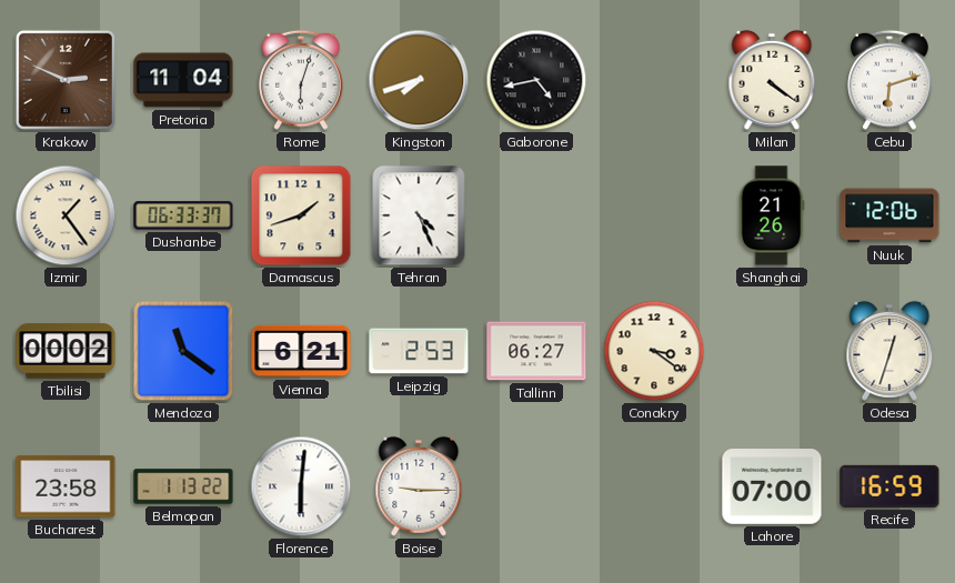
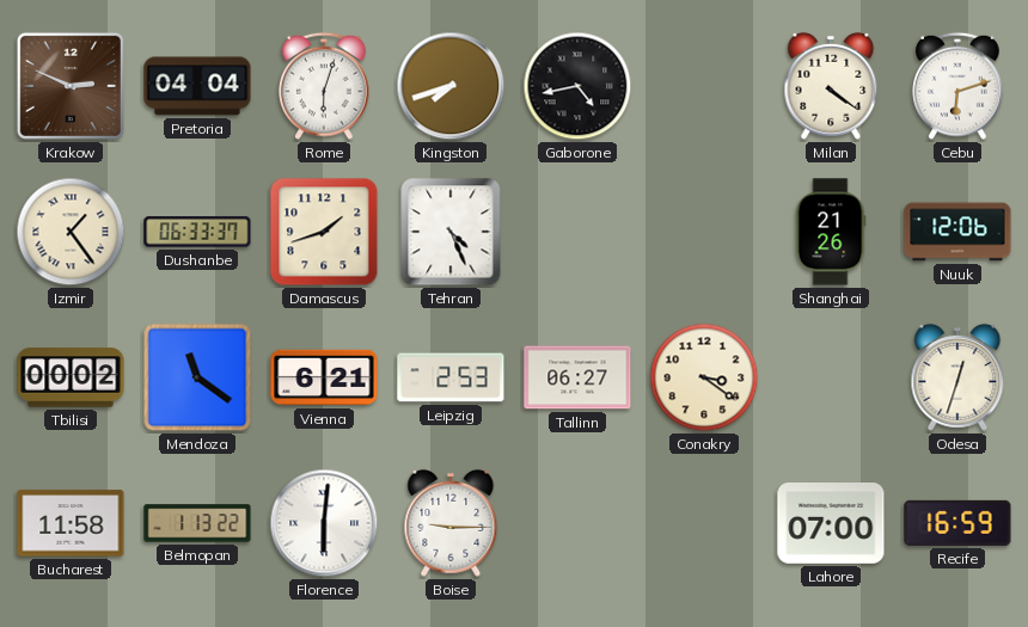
Pretoria: 11:04 -> 04:04
Bucharest: 23:58 -> 11:58
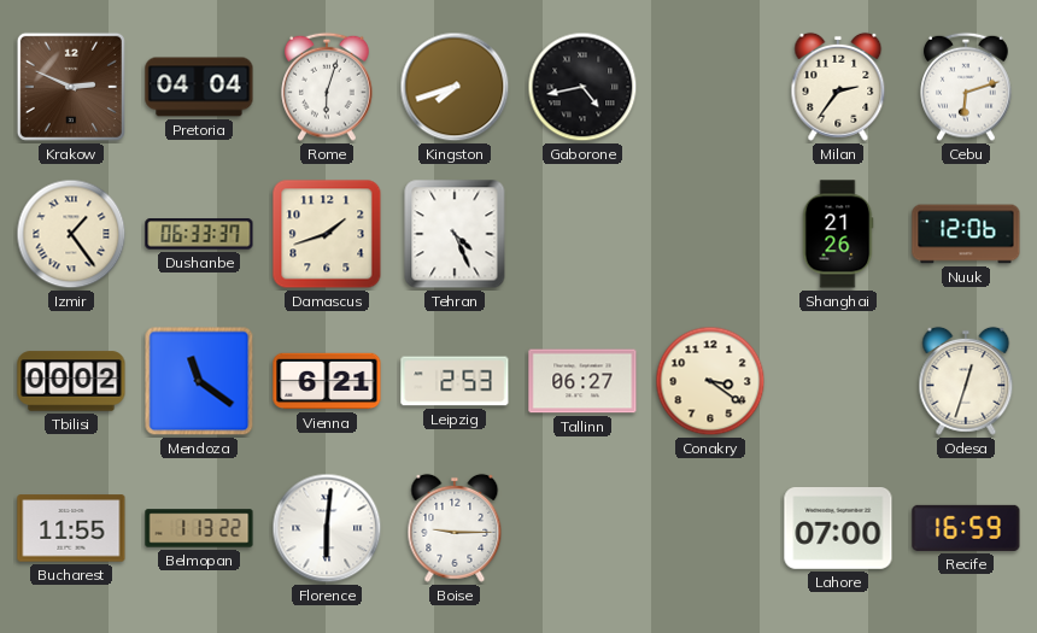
Milan: 4:21 -> 2:36
Bucharest: 11:58 -> 11:55
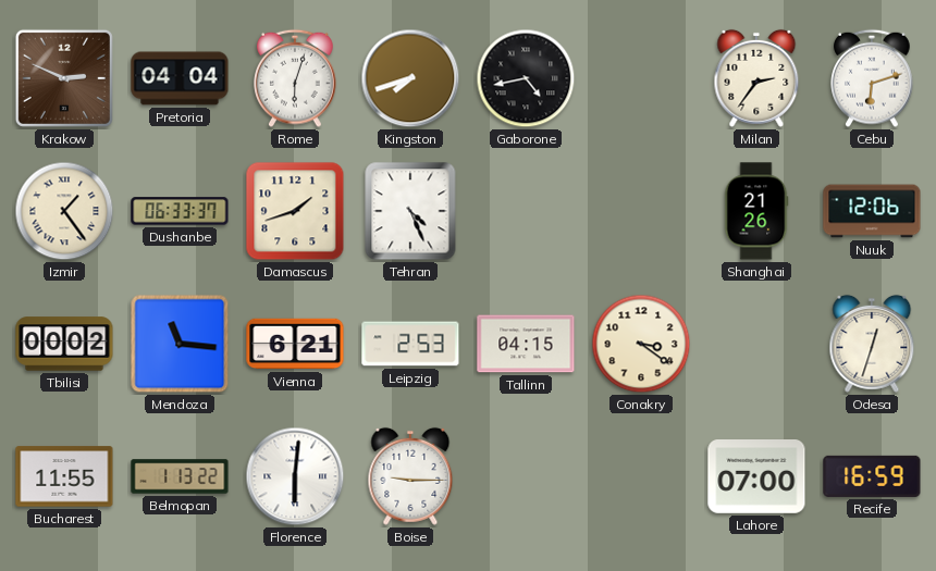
Mendoza: 11:21 -> 11:16
Tallinn: 06:27 -> 04:15
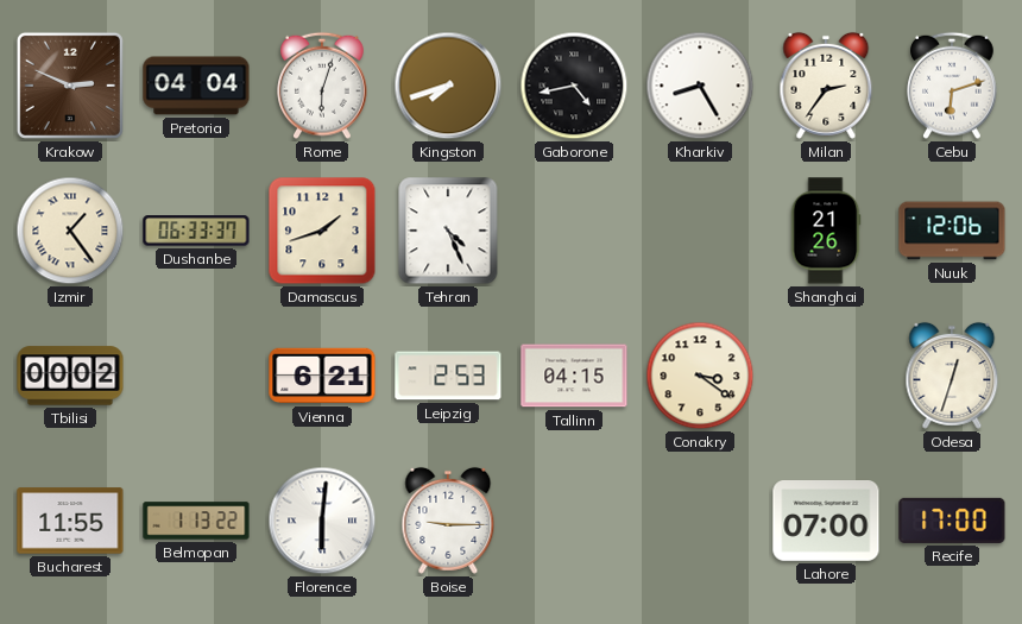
Kharkiv: none -> 8:25
Mendoza: 11:16 -> none
Recife: 16:59 -> 17:00
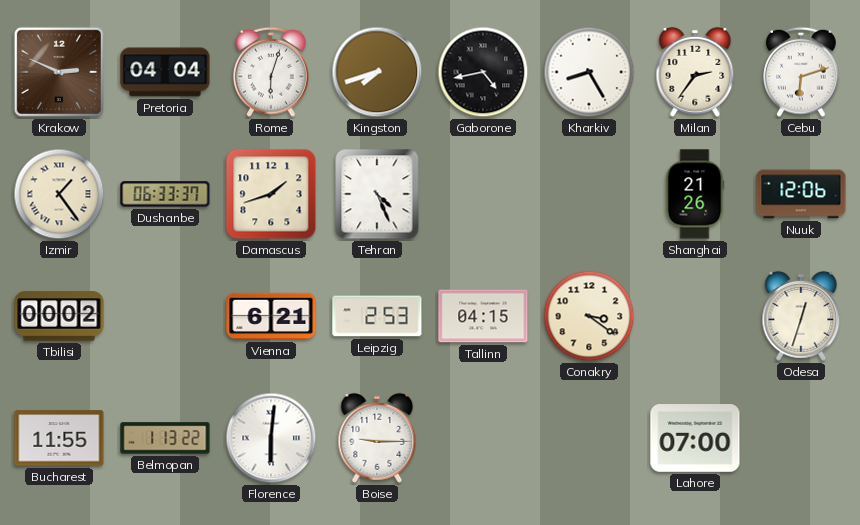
Recife: 17:00 -> none
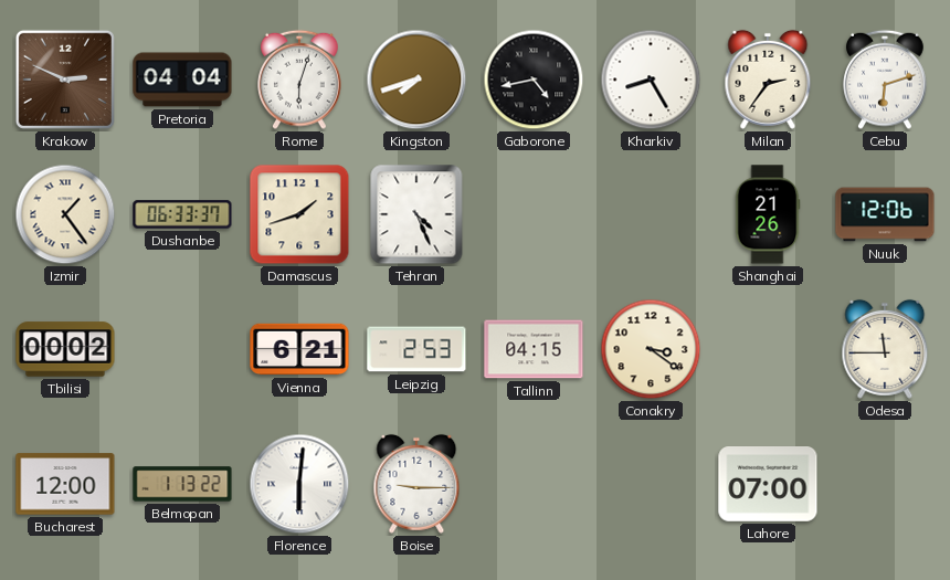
Odesa: 12:33 -> 11:45
Bucharest: 11:55 -> 12:00
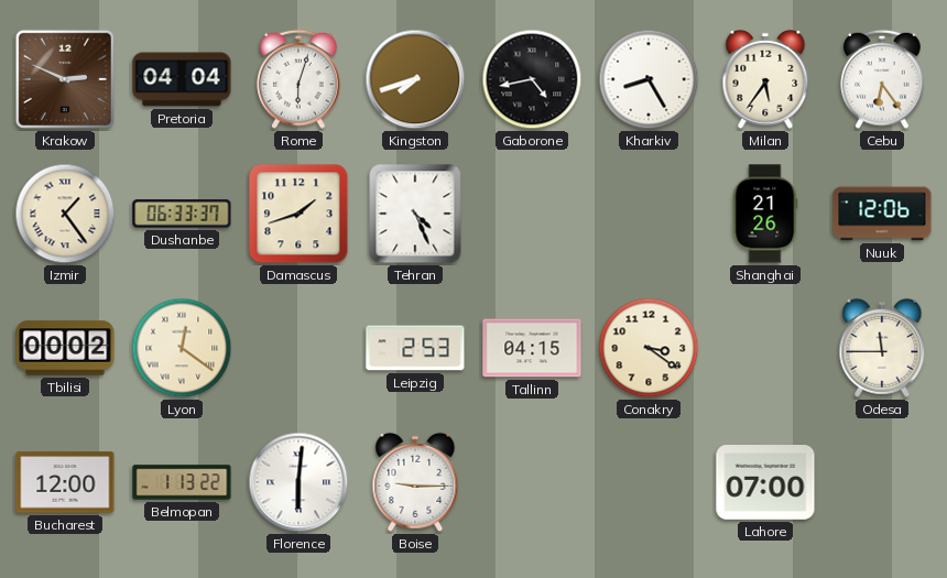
Milan: 2:36 -> 5:36
Cebu: 6:12 -> 6:24
Lyon: none -> 12:21
Vienna: 6:21 -> none
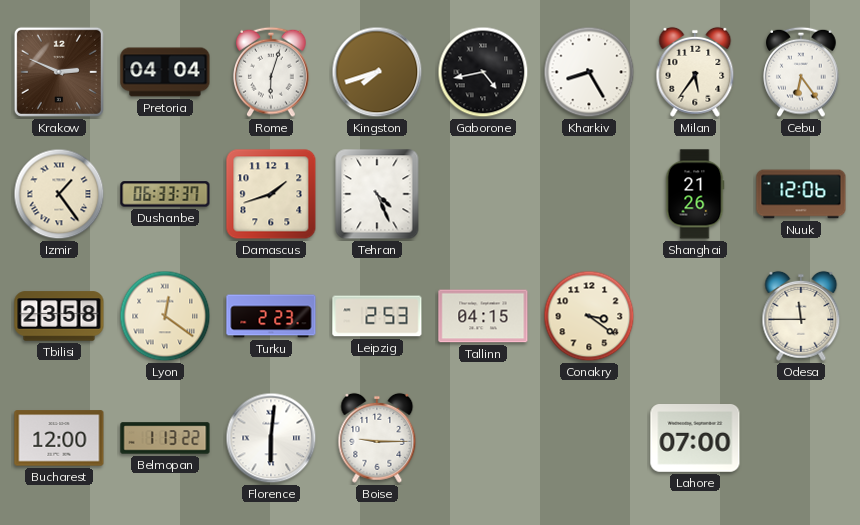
Tbilisi: 00:02 -> 23:58
Turku: none -> 2:23
